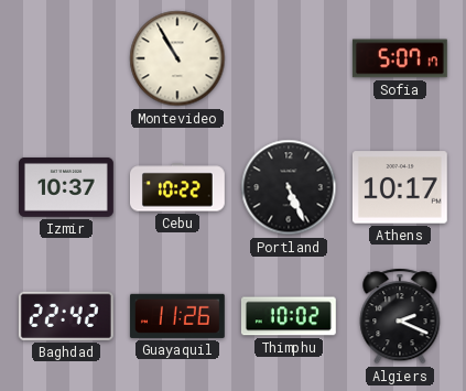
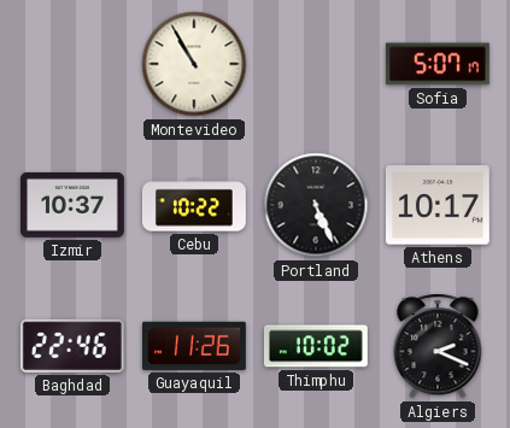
Baghdad: 22:42 -> 22:46
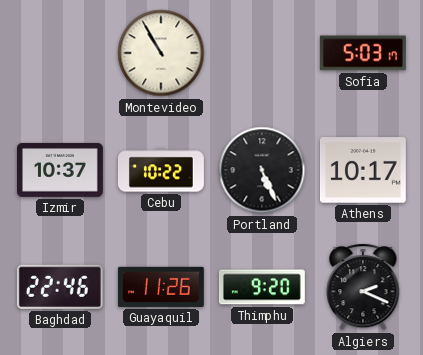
Sofia: 5:07 -> 5:03
Thimphu: 10:02 -> 9:20
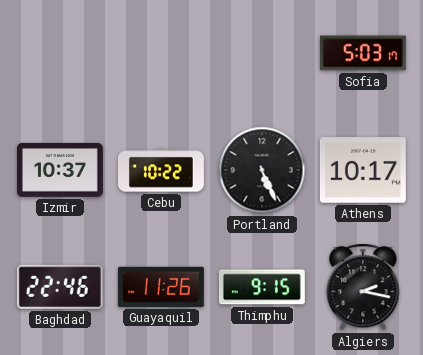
Montevideo: 10:55 -> none
Thimphu: 9:20 -> 9:15
Algiers: 2:19 -> 2:17
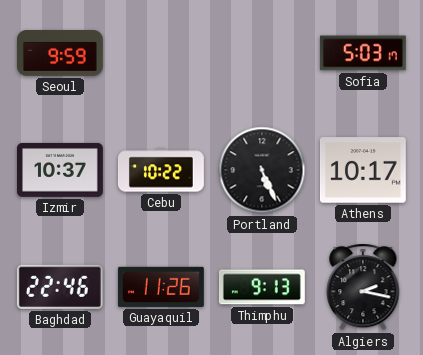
Seoul: none -> 9:59
Thimphu: 9:15 -> 9:13
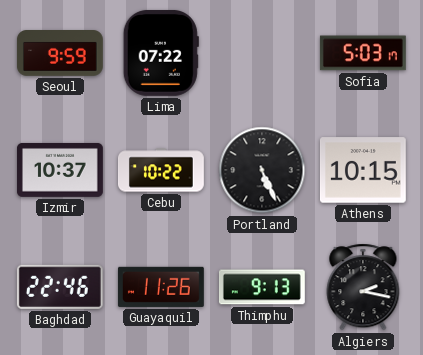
Lima: none -> 07:22
Athens: 10:17 -> 10:15
